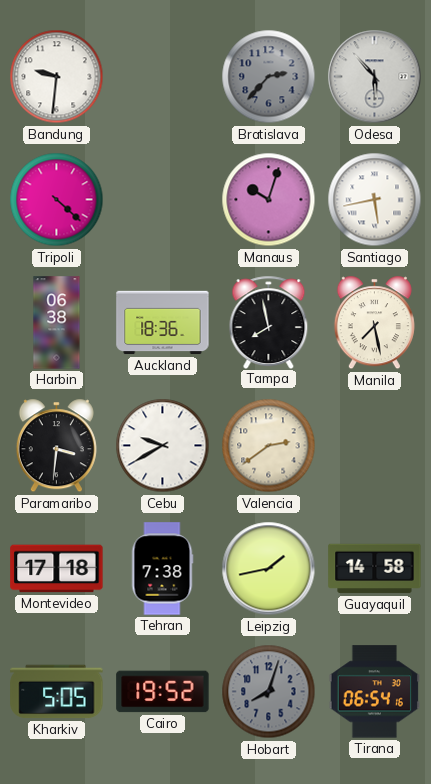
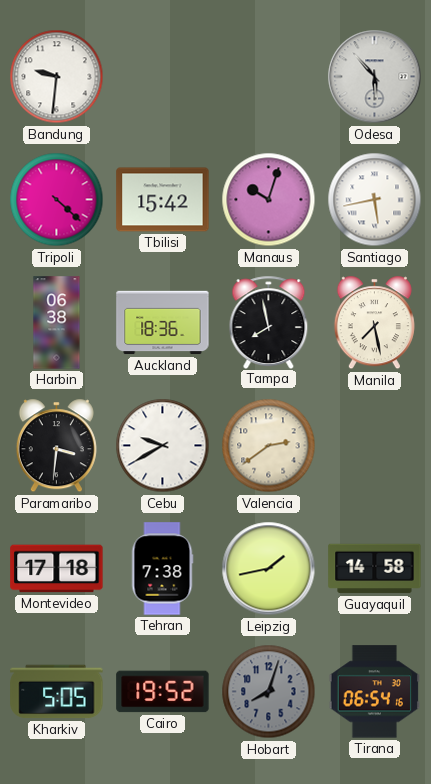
Bratislava: 2:37 -> none
Tbilisi: none -> 15:42
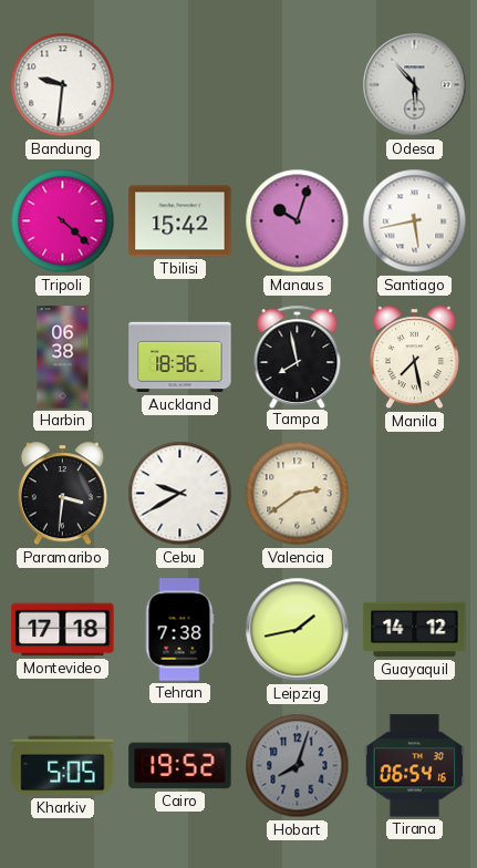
Guayaquil: 14:58 -> 14:12
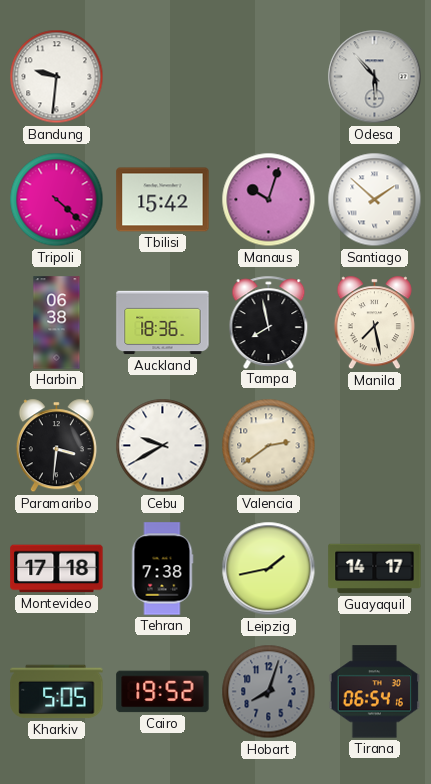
Santiago: 5:43 -> 1:52
Guayaquil: 14:12 -> 14:17
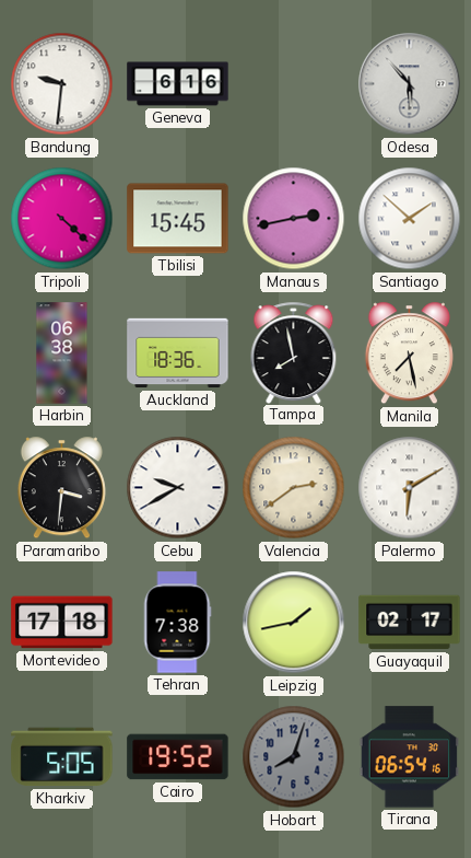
Geneva: none -> 6:16
Tbilisi: 15:42 -> 15:45
Manaus: 10:03 -> 2:43
Palermo: none -> 6:10
Guayaquil: 14:17 -> 02:17
